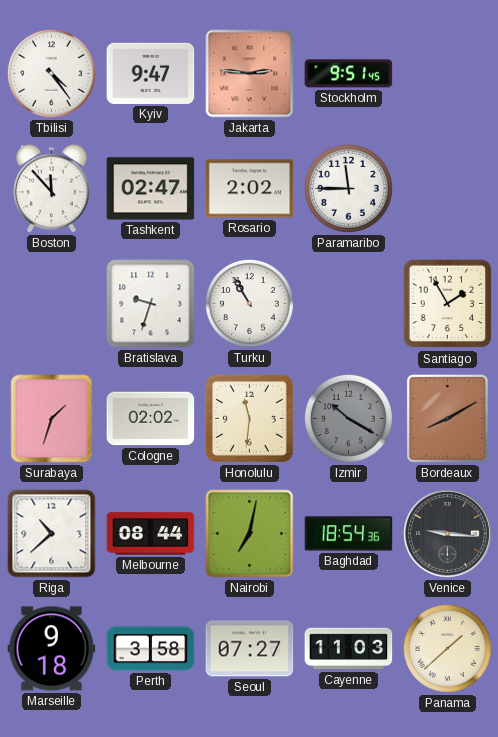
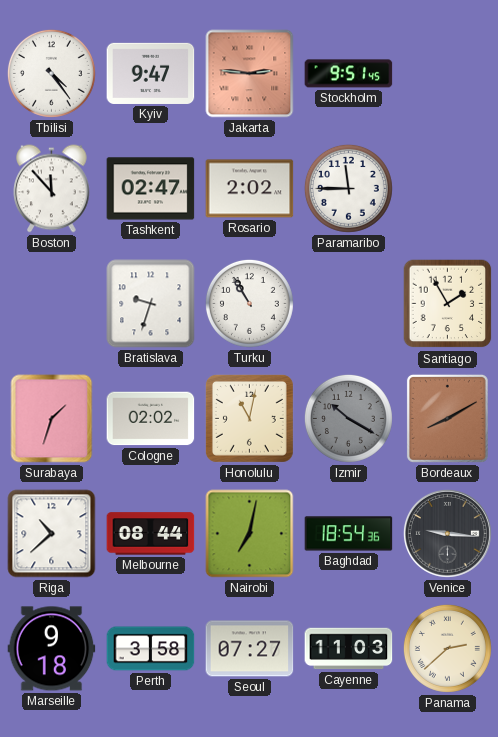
Honolulu: 11:31 -> 11:02
Panama: 1:38 -> 2:38
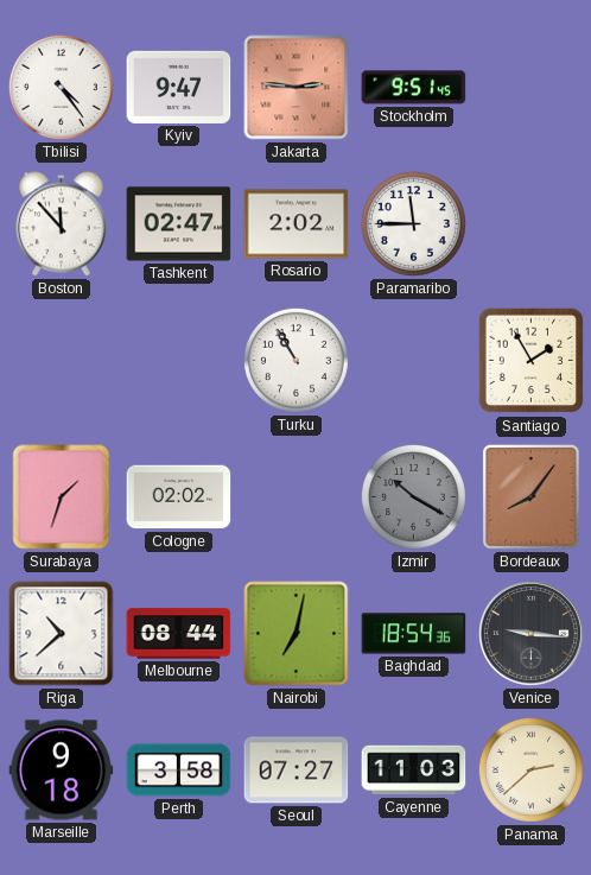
Bratislava: 9:33 -> none
Honolulu: 11:02 -> none
Bordeaux: 8:10 -> 8:06
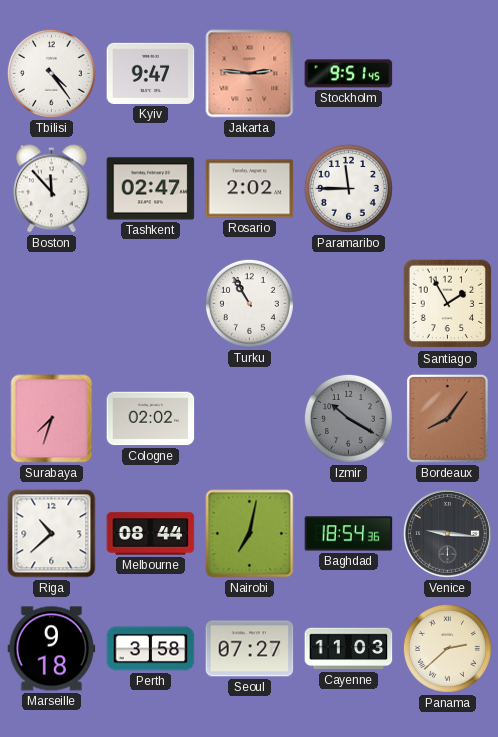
Surabaya: 1:33 -> 7:33
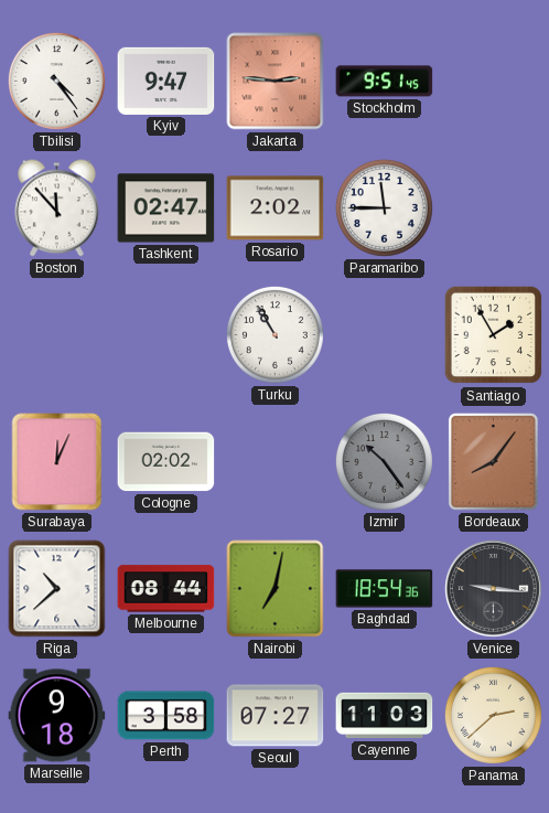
Surabaya: 7:33 -> 12:04
Izmir: 10:20 -> 10:24
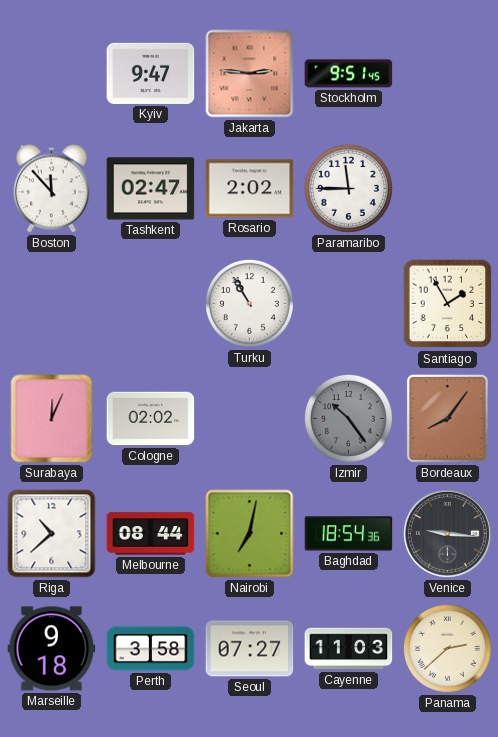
Tbilisi: 4:24 -> none
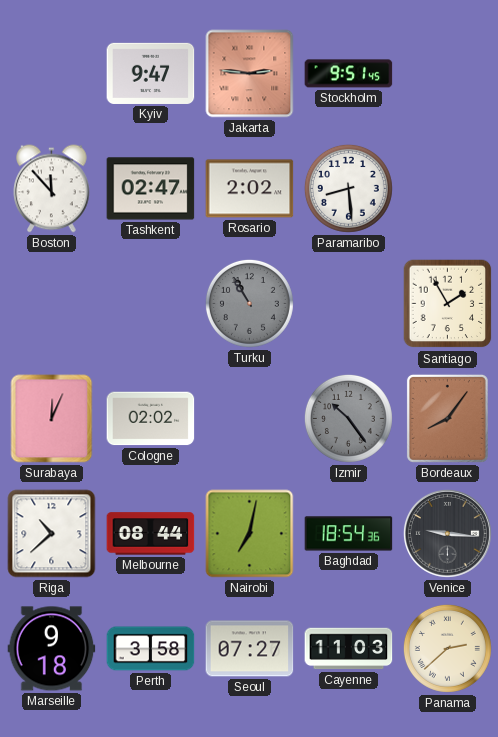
Paramaribo: 11:45 -> 8:29
Turku dial: white -> grey
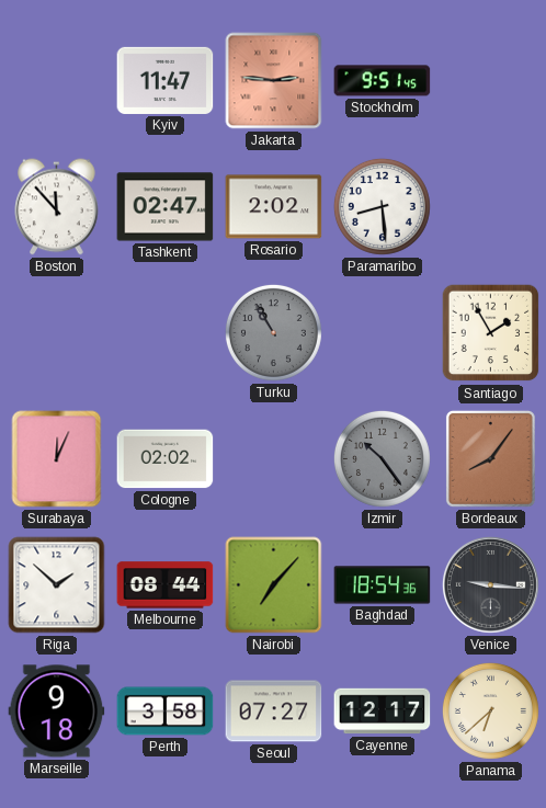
Kyiv: 9:47 -> 11:47
Riga: 10:38 -> 1:52
Nairobi: 7:02 -> 7:07
Cayenne: 11:03 -> 12:17
Panama: 2:38 -> 6:38
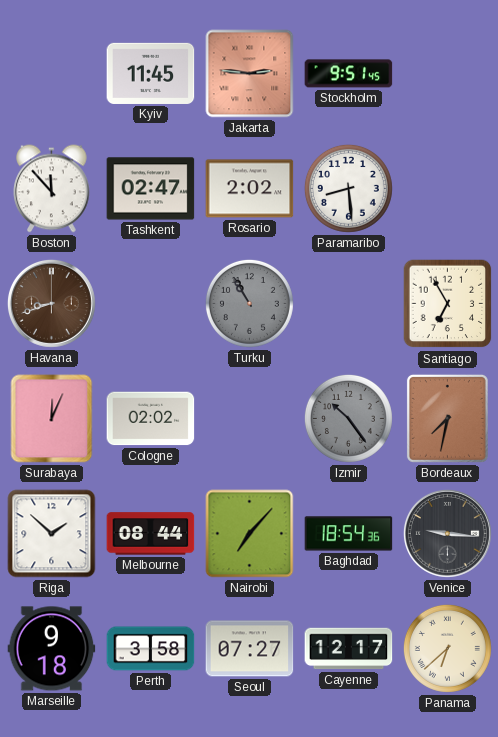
Kyiv: 11:47 -> 11:45
Havana: none -> 8:42
Santiago: 1:55 -> 6:55
Bordeaux: 8:06 -> 7:32
